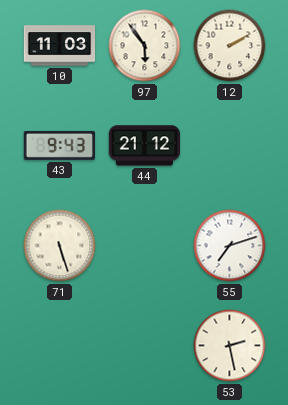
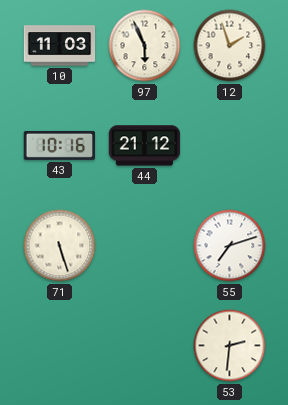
97: 5:54 -> 5:56
12: 2:10 -> 1:57
43: 9:43 -> 10:16
53: 2:28 -> 2:31
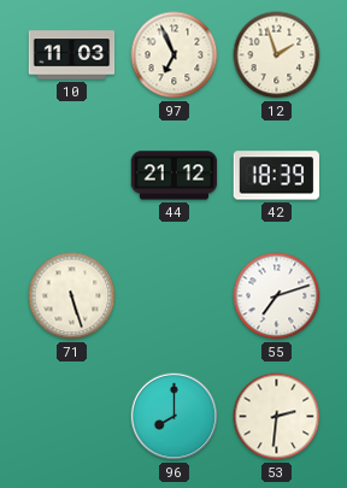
97: 5:56 -> 6:56
43: 10:16 -> none
42: none -> 18:39
96: none -> 8:00
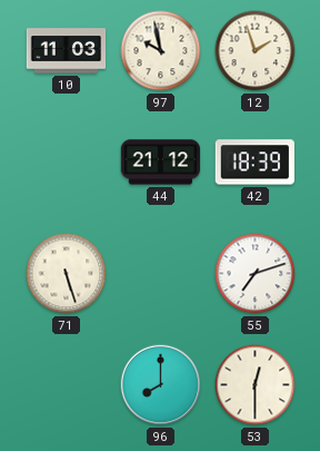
97: 6:56 -> 9:58
53: 2:31 -> 12:30
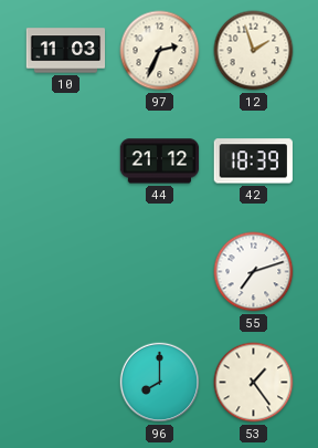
97: 9:58 -> 2:34
71: 5:27 -> none
53: 12:30 -> 1:24
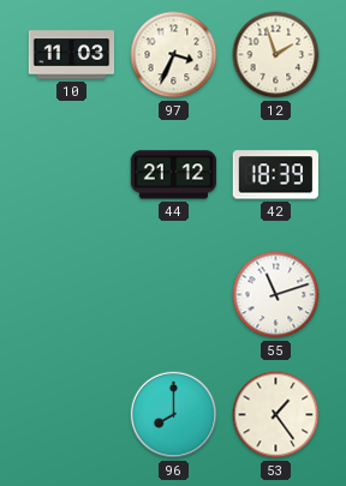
97: 2:34 -> 3:34
55: 7:12 -> 11:12
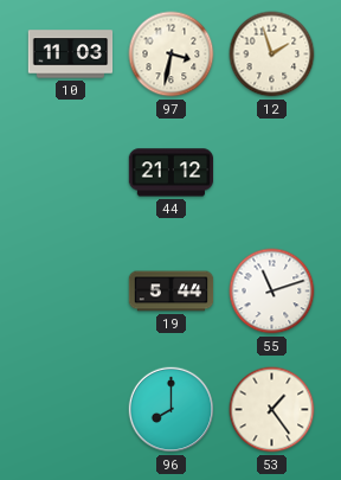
97: 3:34 -> 3:32
42: 18:39 -> none
19: none -> 5:44
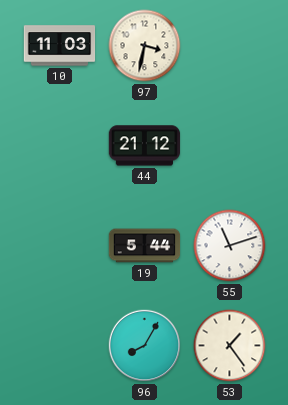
12: 1:57 -> none
96: 8:00 -> 8:05
